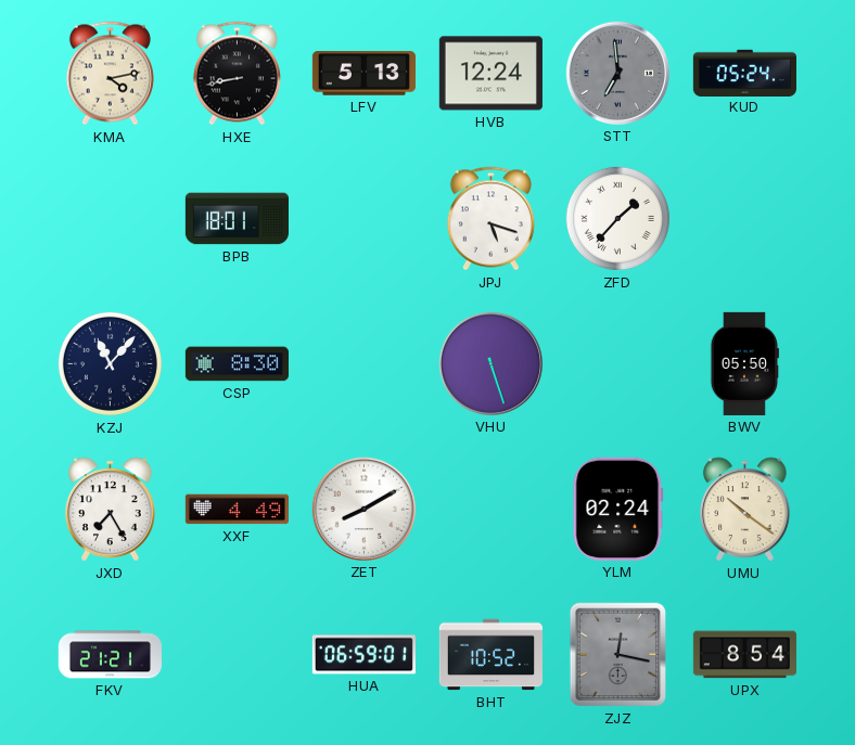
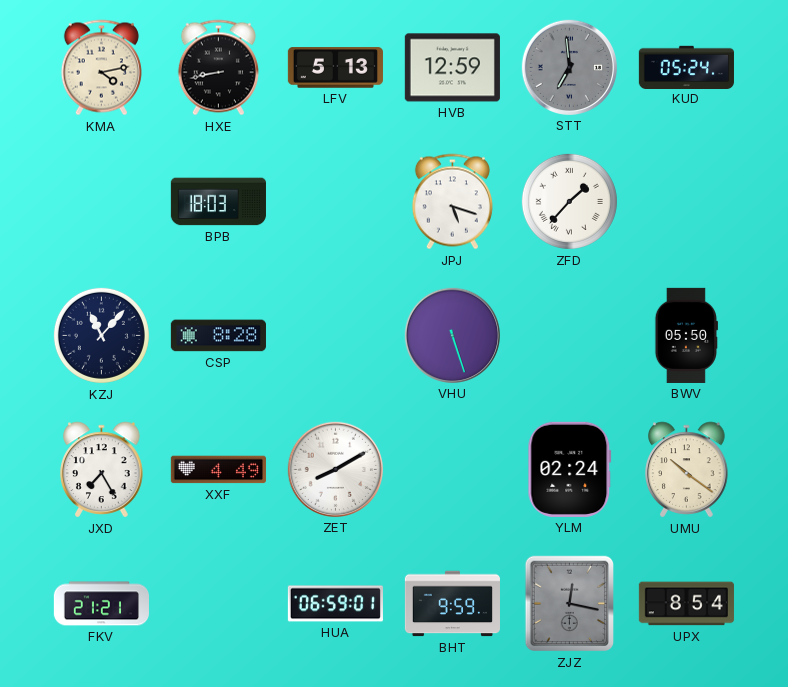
HVB: 12:24 -> 12:59
BPB: 18:01 -> 18:03
CSP: 8:30 -> 8:28
BHT: 10:52 -> 9:59
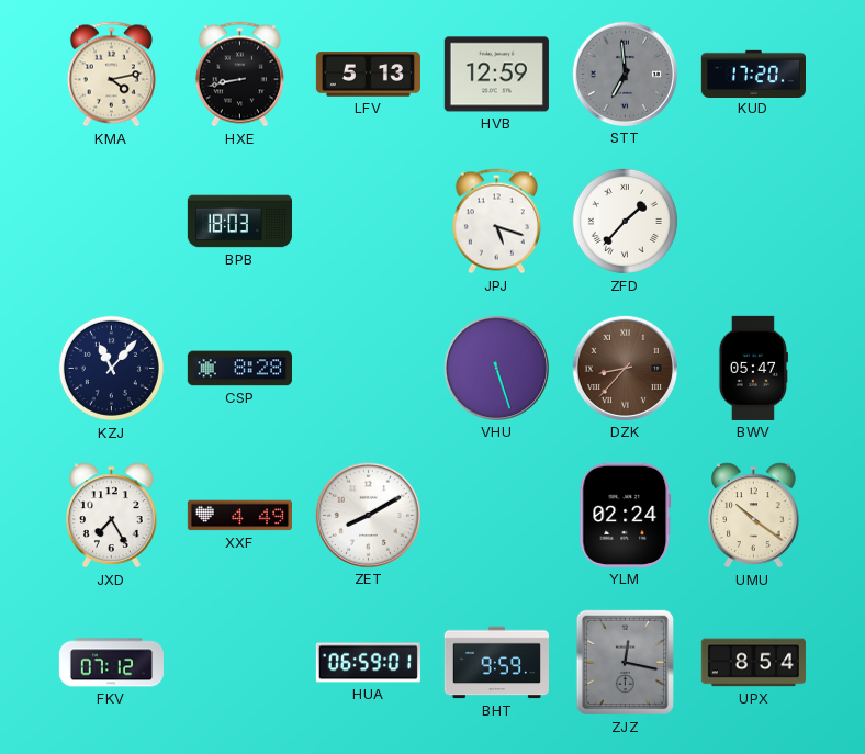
KUD: 05:24 -> 17:20
DZK: none -> 8:37
BWV: 05:50 -> 05:47
FKV: 21:21 -> 07:12
